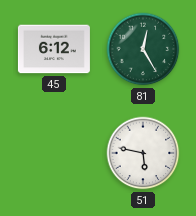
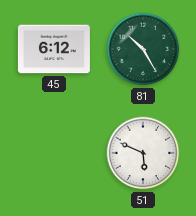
81: 12:25 -> 10:25
51: 5:47 -> 5:49
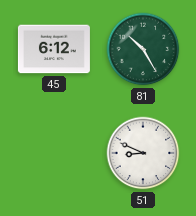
51: 5:49 -> 8:49
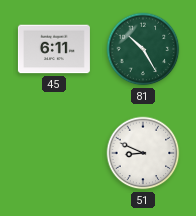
45: 6:12 -> 6:11
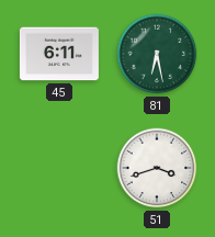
81: 10:25 -> 6:28
51: 8:49 -> 3:42
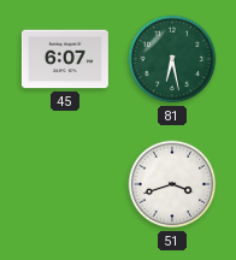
45: 6:11 -> 6:07
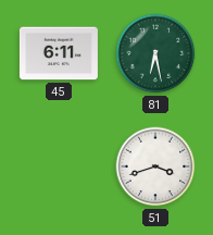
45: 6:07 -> 6:11
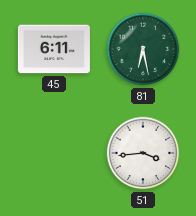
51: 3:42 -> 3:44
